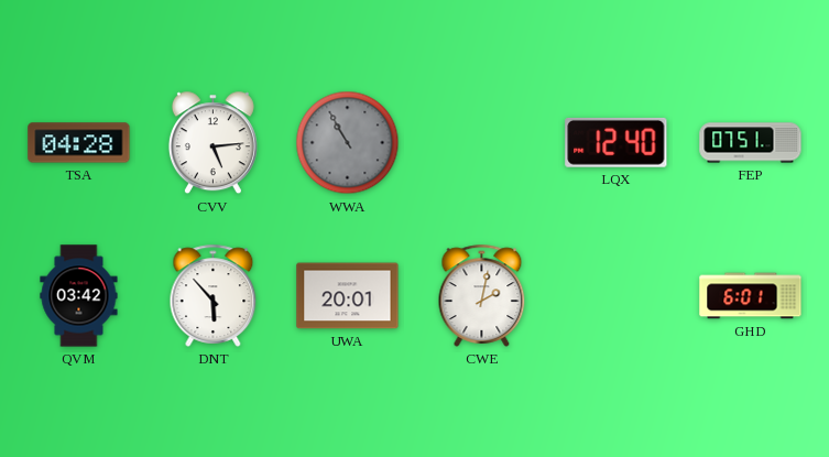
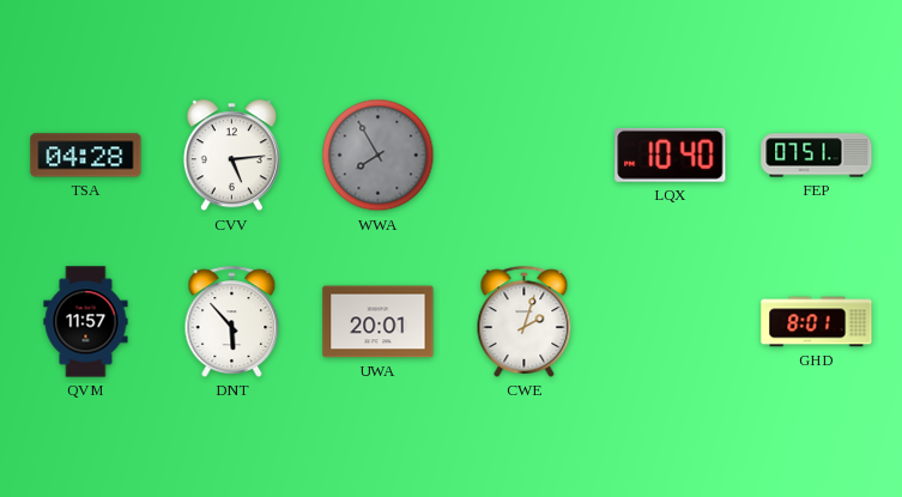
WWA: 10:55 -> 7:55
LQX: 12:40 -> 10:40
QVM: 03:42 -> 11:57
CWE: 2:02 -> 2:03
GHD: 6:01 -> 8:01
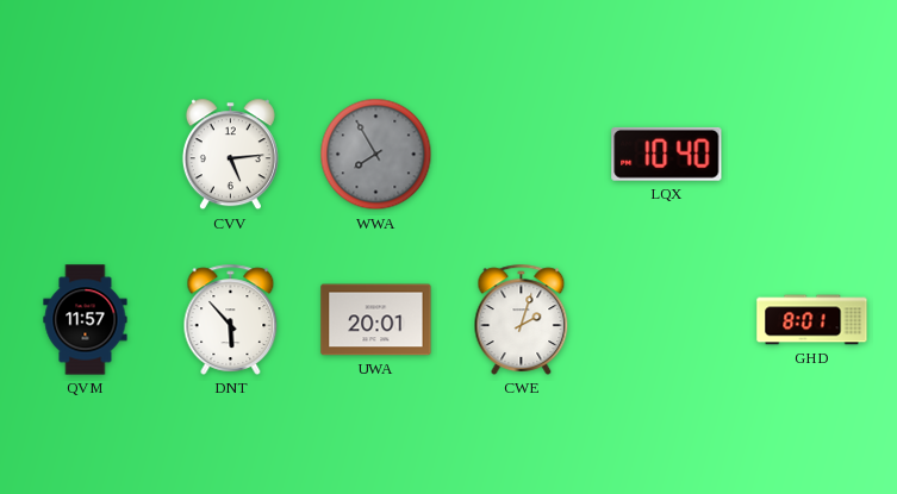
TSA: 04:28 -> none
FEP: 07:51 -> none
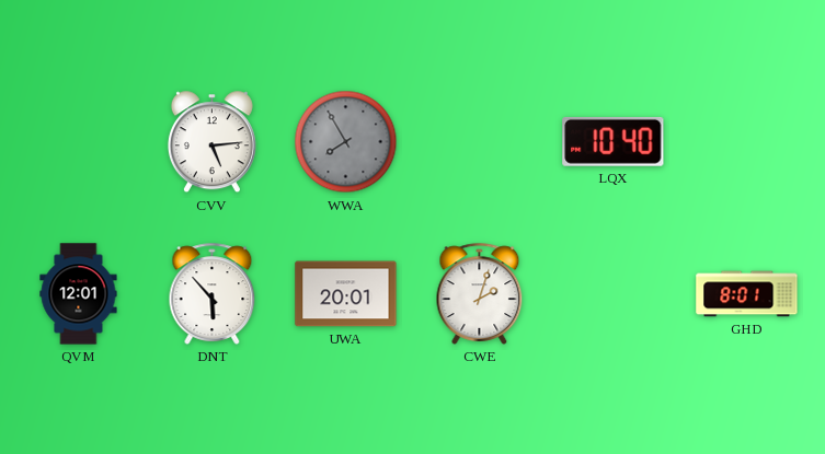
QVM: 11:57 -> 12:01
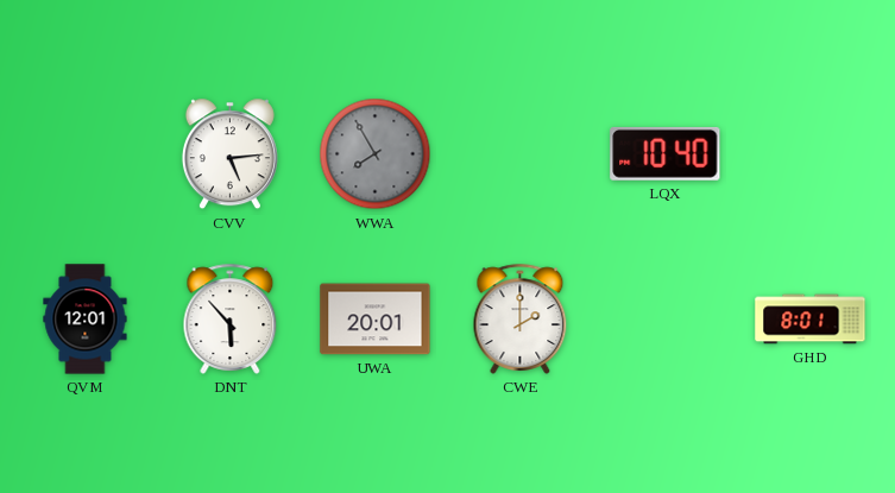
CWE: 2:03 -> 2:00
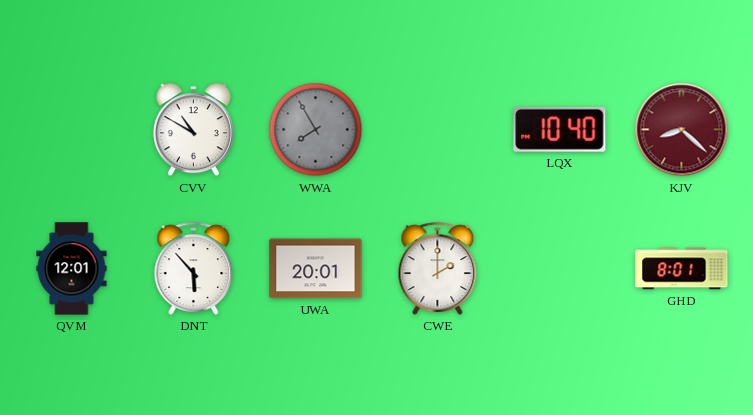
CVV: 5:14 -> 10:50
KJV: none -> 8:22
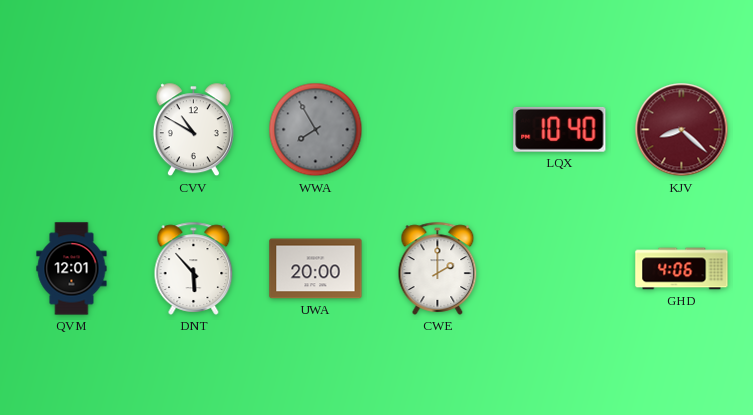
UWA: 20:01 -> 20:00
GHD: 8:01 -> 4:06
